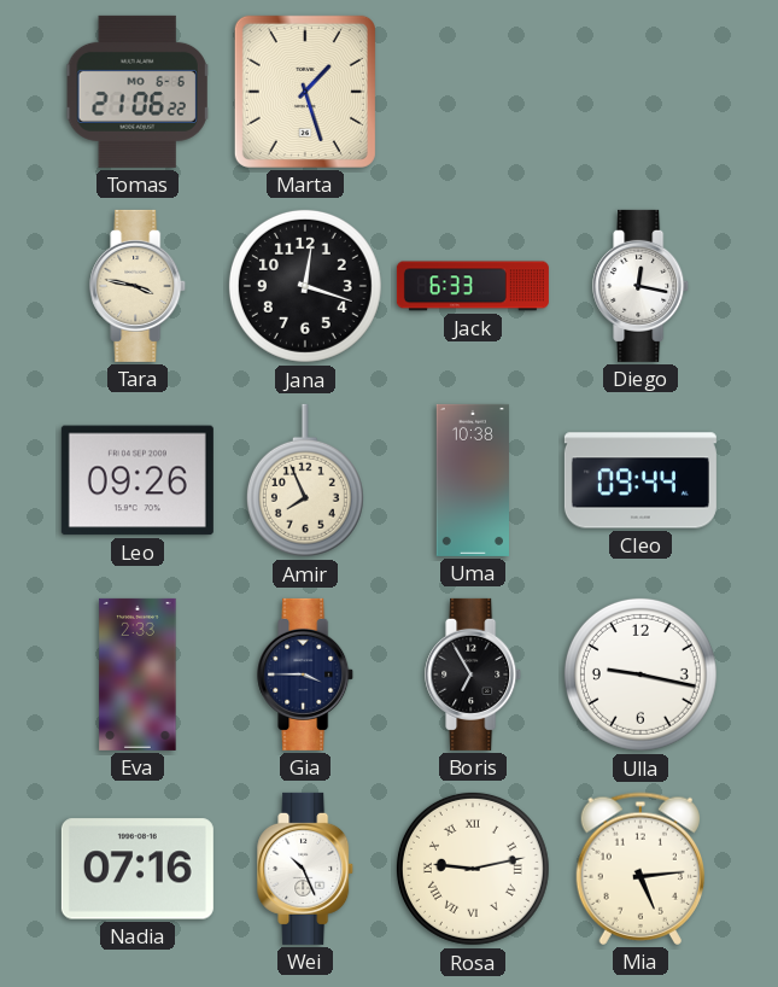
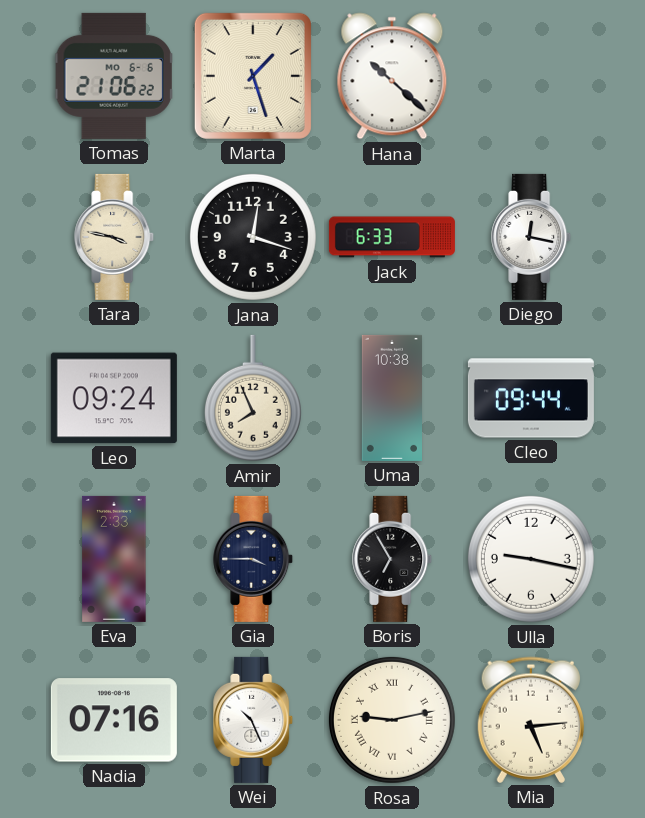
Hana: none -> 10:22
Leo: 09:26 -> 09:24
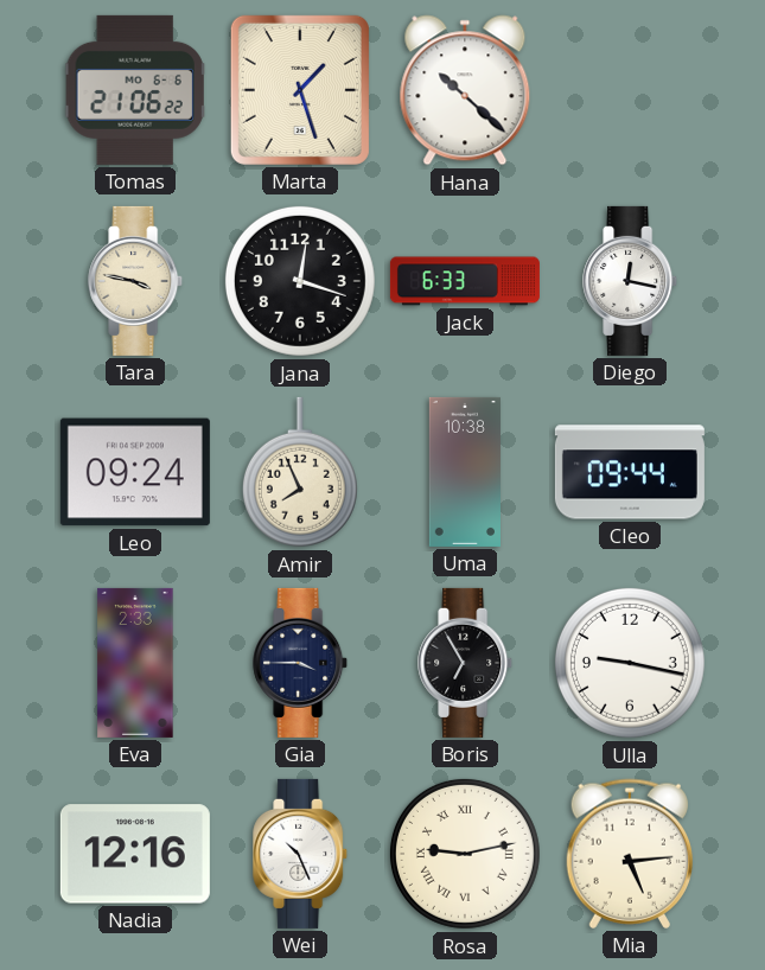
Nadia: 07:16 -> 12:16
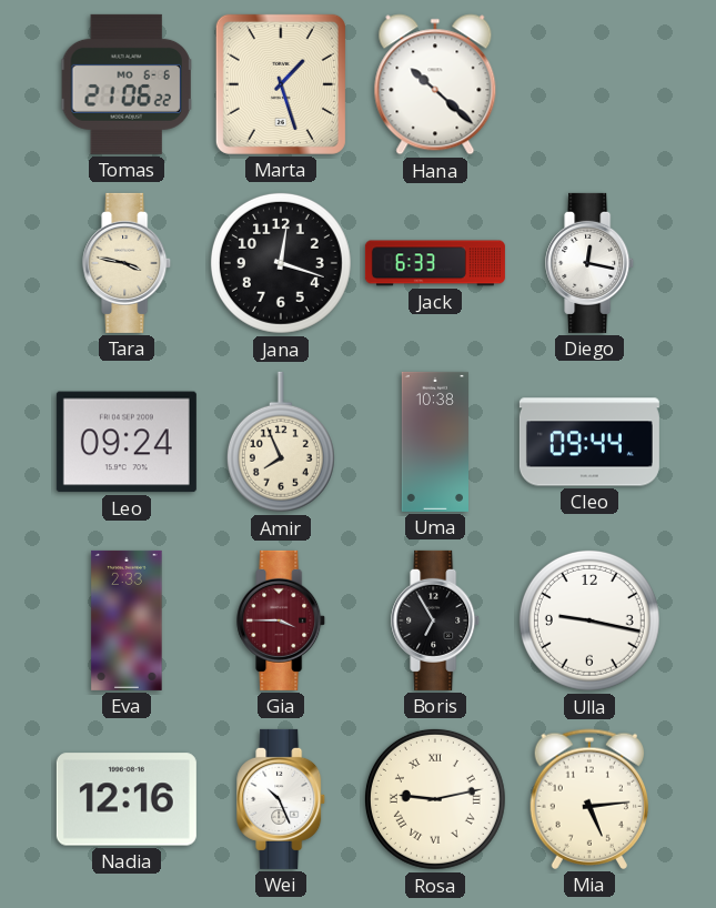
Gia dial: navy -> burgundy
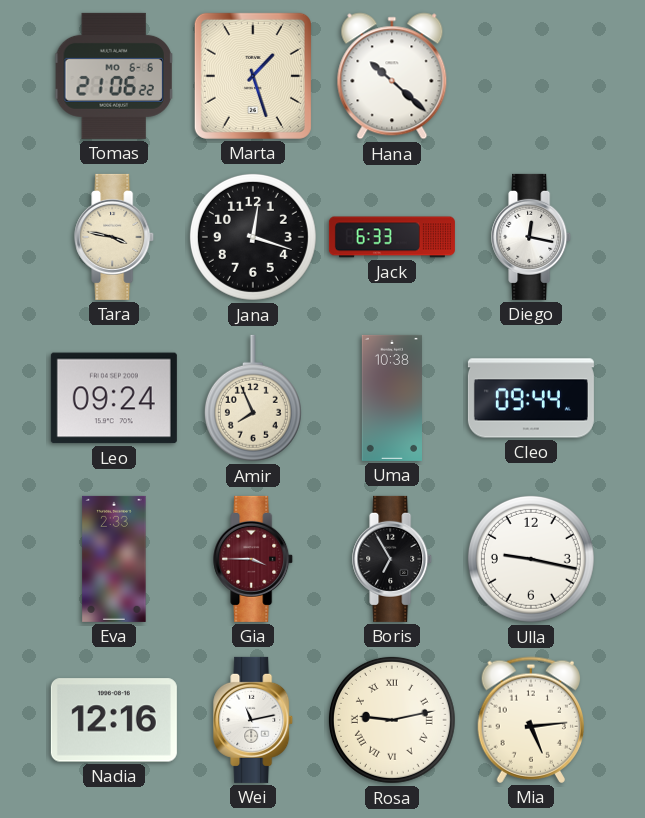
Wei: 10:26 -> 11:13
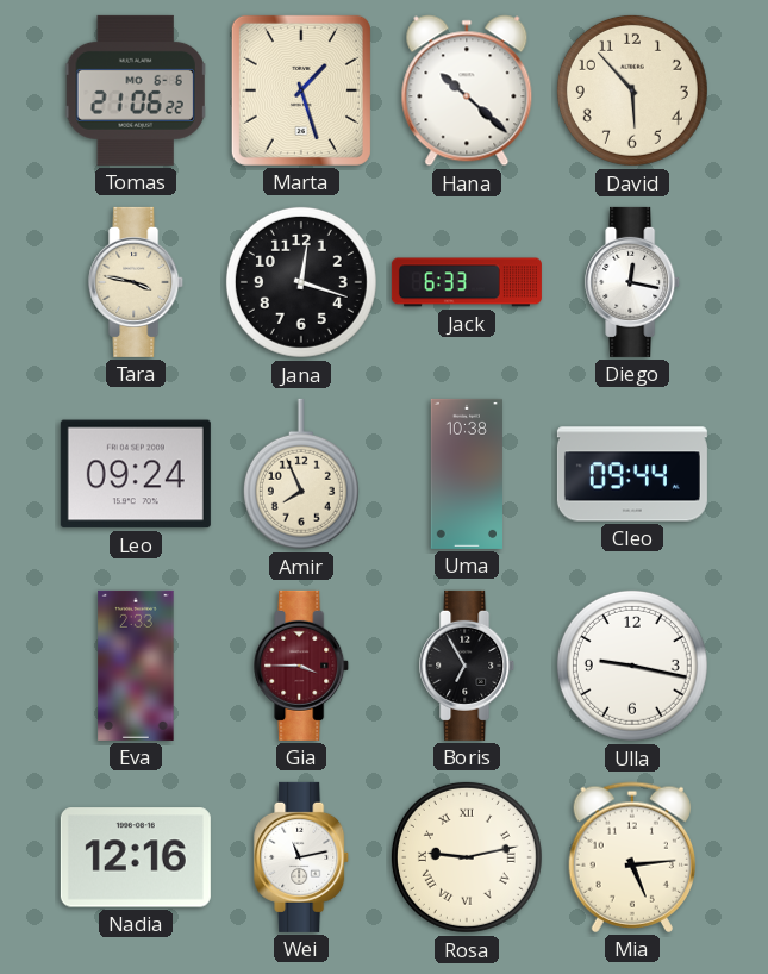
David: none -> 5:53
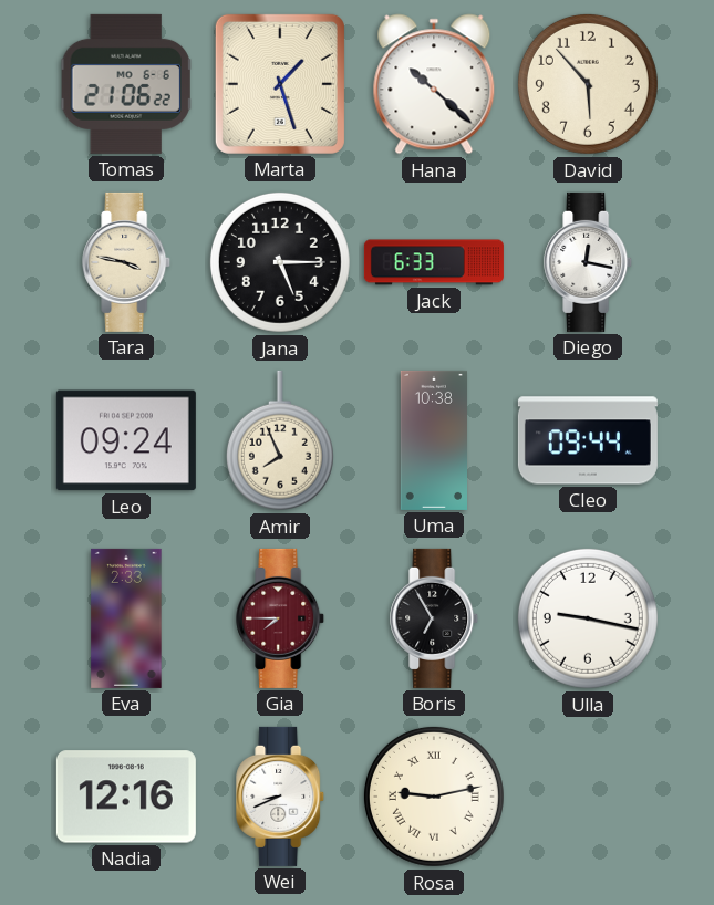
Jana: 12:18 -> 5:15
Gia: 3:45 -> 7:45
Wei: 11:13 -> 8:41
Mia: 5:14 -> none
